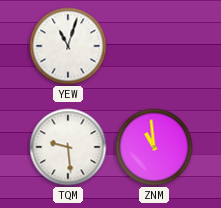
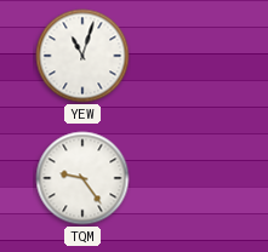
TQM: 9:29 -> 9:24
ZNM: 10:59 -> none
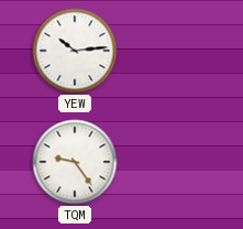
YEW: 11:03 -> 10:14
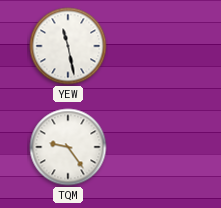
YEW: 10:14 -> 11:28
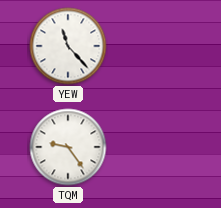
YEW: 11:28 -> 11:23
